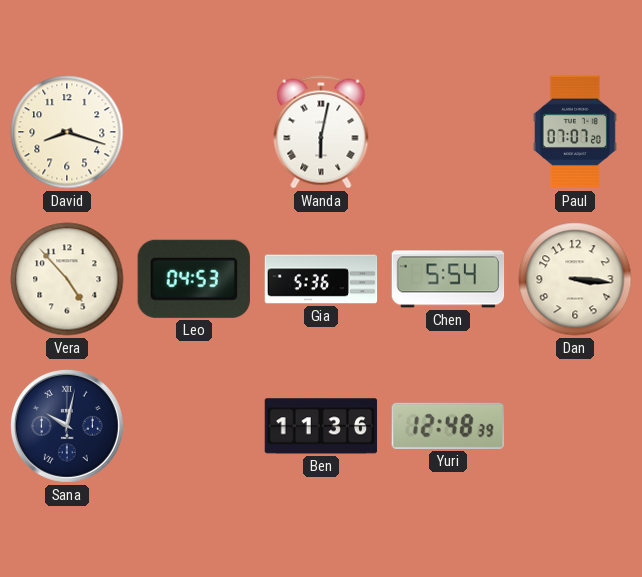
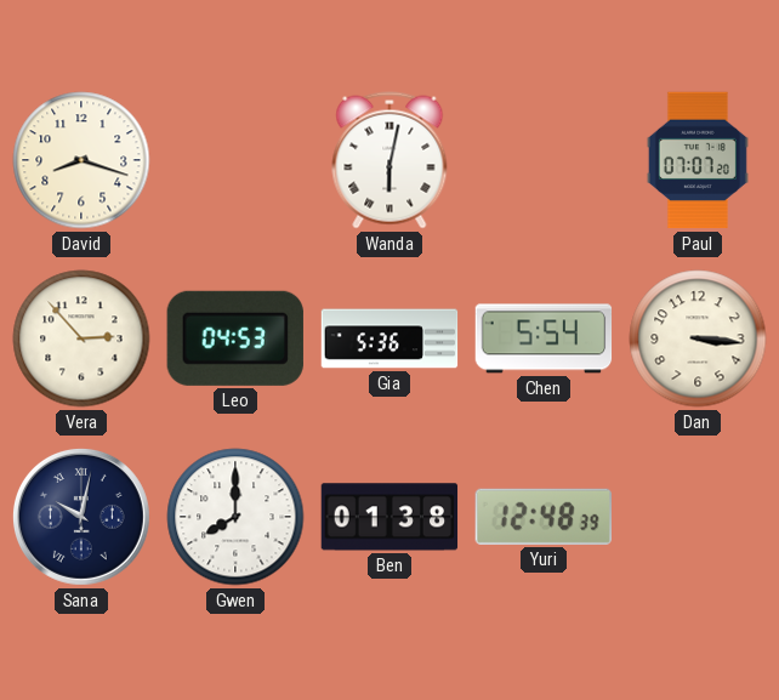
Vera: 4:53 -> 2:53
Gwen: none -> 8:00
Ben: 11:36 -> 01:38
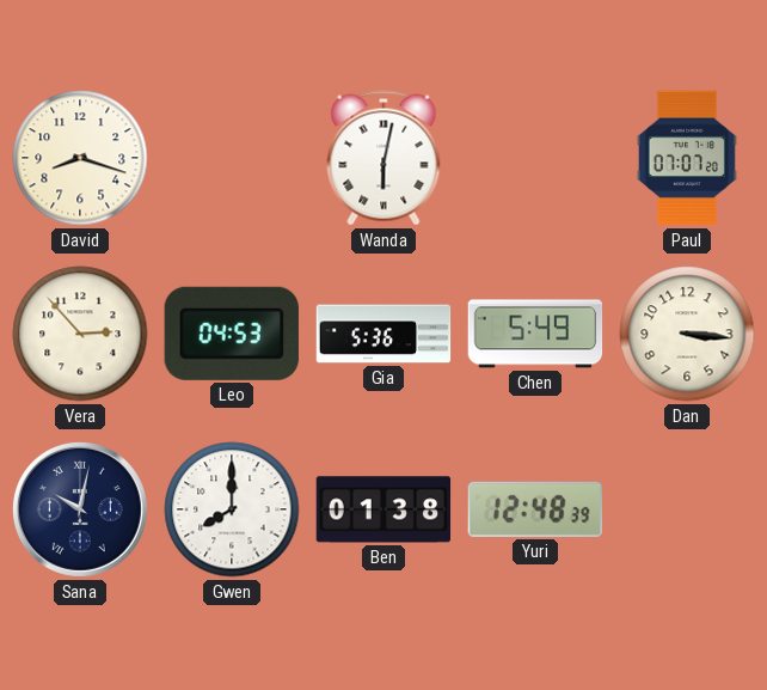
Chen: 5:54 -> 5:49
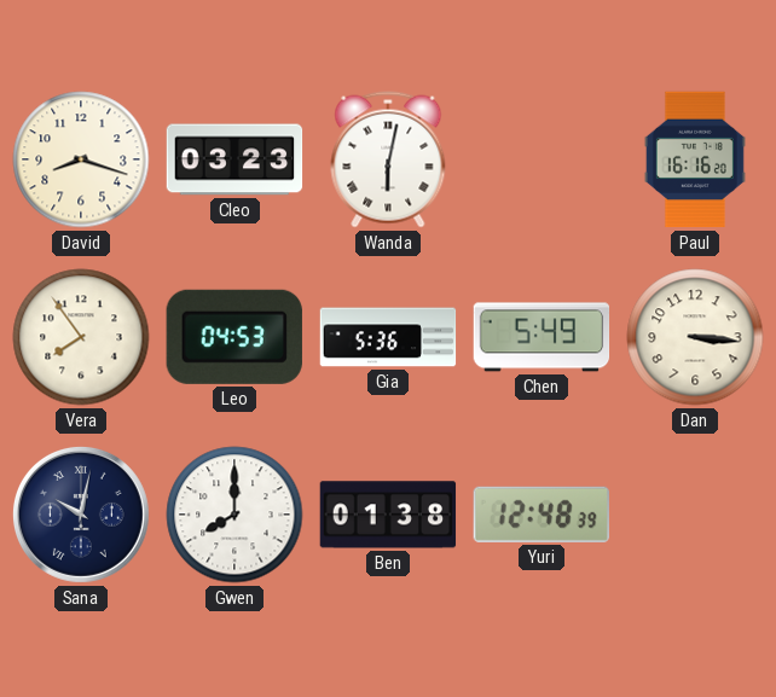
Cleo: none -> 03:23
Paul: 07:07 -> 16:16
Vera: 2:53 -> 7:54
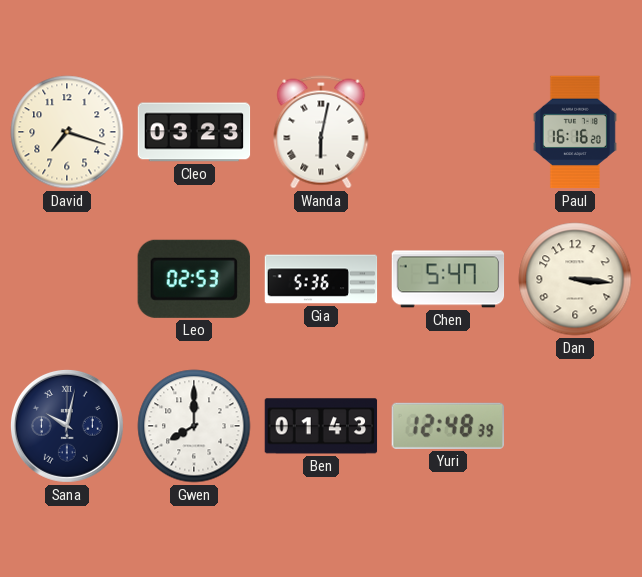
David: 8:18 -> 7:18
Vera: 7:54 -> none
Leo: 04:53 -> 02:53
Chen: 5:49 -> 5:47
Ben: 01:38 -> 01:43
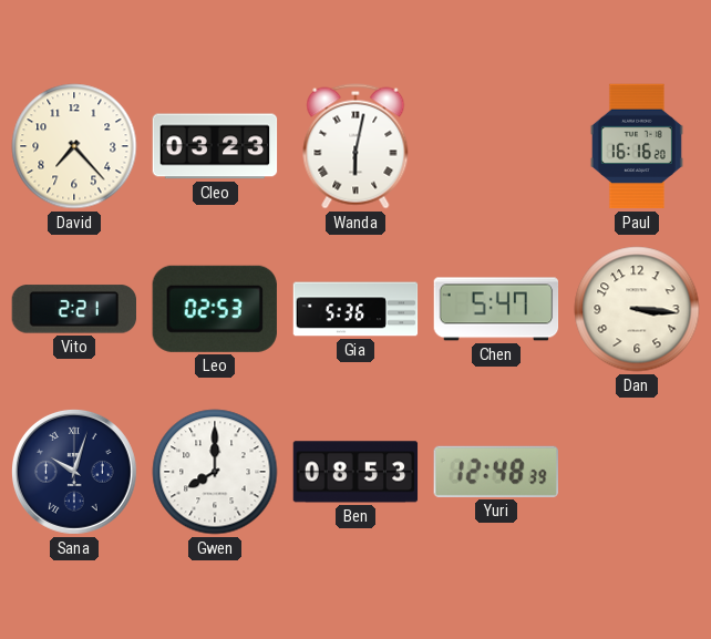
David: 7:18 -> 7:23
Vito: none -> 2:21
Sana: 10:02 -> 10:03
Ben: 01:43 -> 08:53
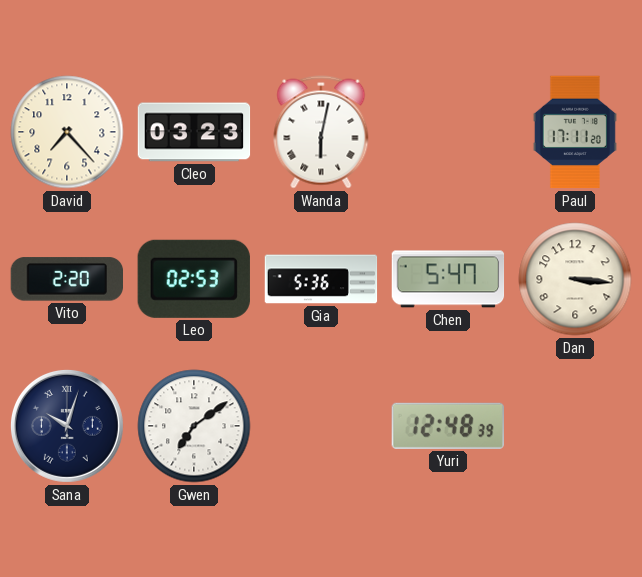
Paul: 16:16 -> 17:11
Vito: 2:21 -> 2:20
Gwen: 8:00 -> 7:09
Ben: 08:53 -> none
